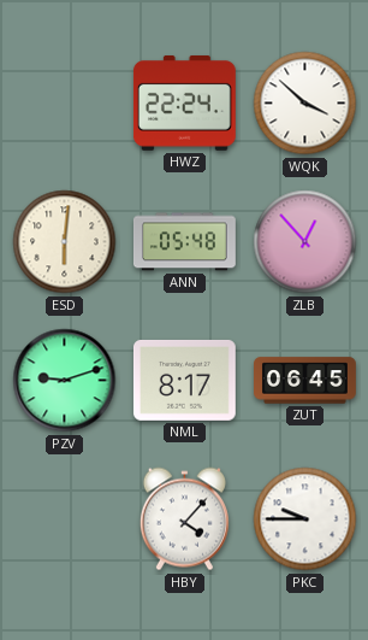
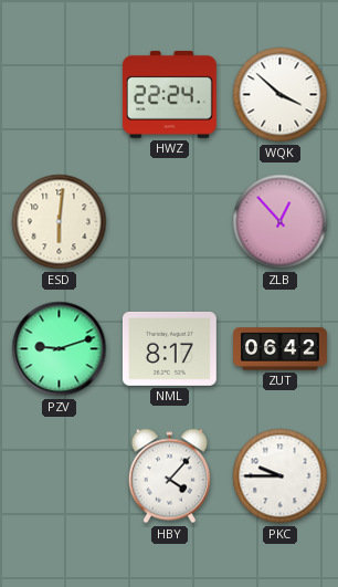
ANN: 05:48 -> none
ZUT: 06:45 -> 06:42
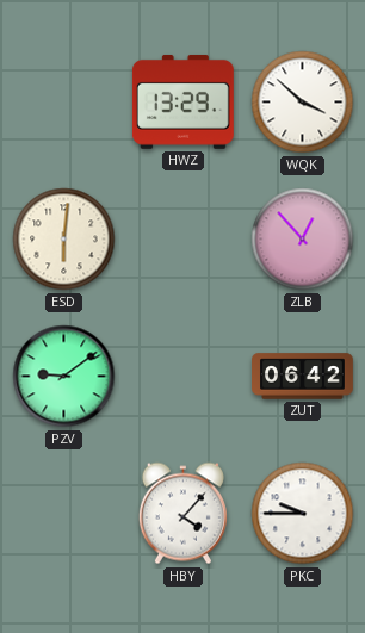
HWZ: 22:24 -> 13:29
PZV: 9:12 -> 9:09
NML: 8:17 -> none
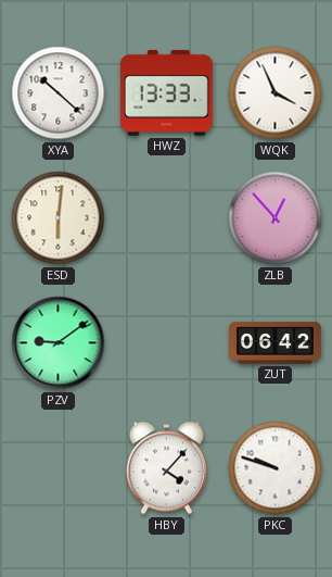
XYA: none -> 10:22
HWZ: 13:29 -> 13:33
WQK: 3:52 -> 3:56
PKC: 9:45 -> 9:48
